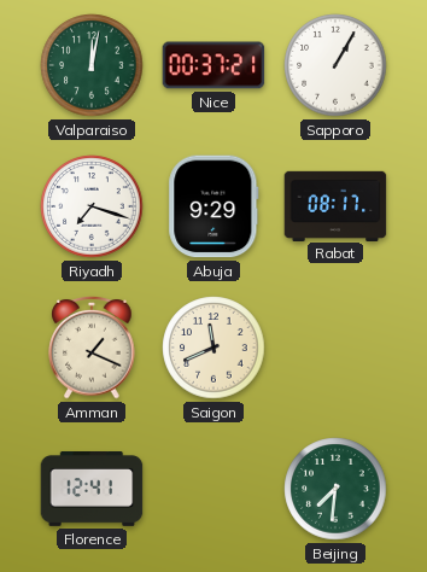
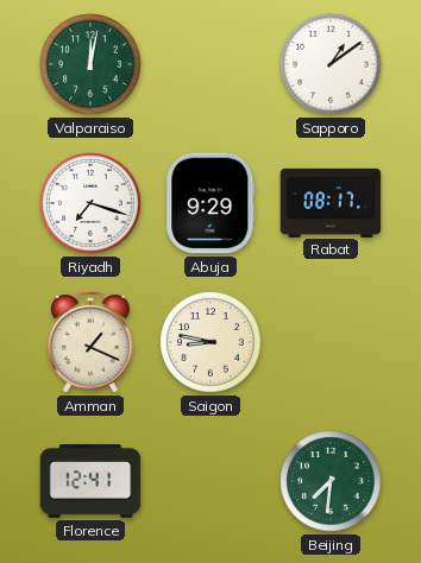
Nice: 00:37 -> none
Sapporo: 1:05 -> 1:09
Saigon: 11:41 -> 8:47
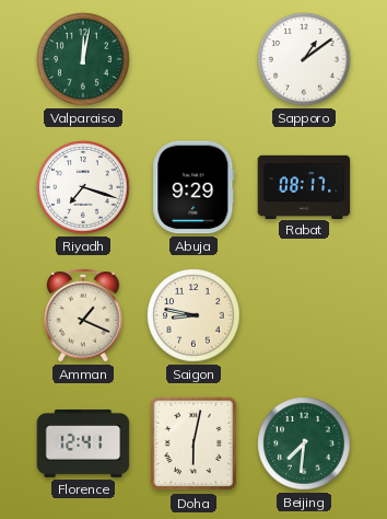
Doha: none -> 6:02
